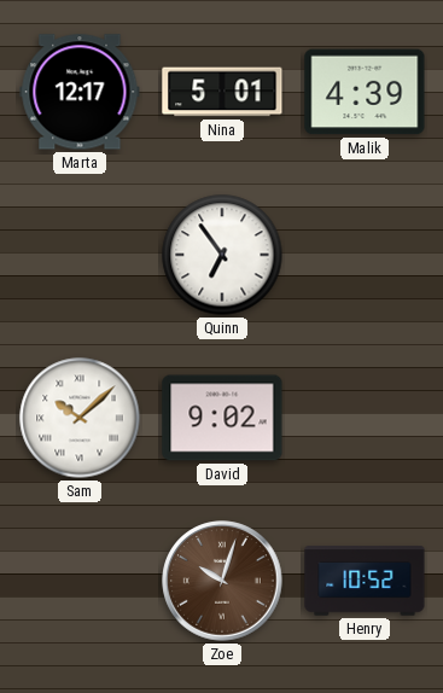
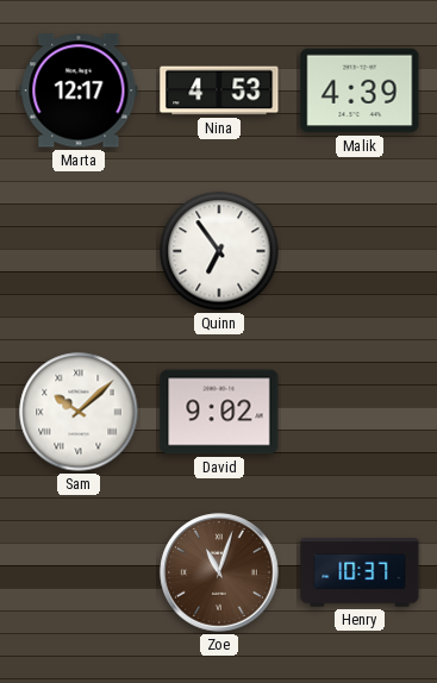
Nina: 5:01 -> 4:53
Zoe: 10:03 -> 11:03
Henry: 10:52 -> 10:37
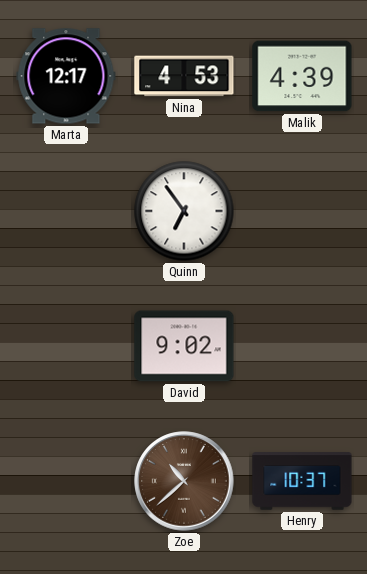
Sam: 10:08 -> none
Zoe: 11:03 -> 10:38
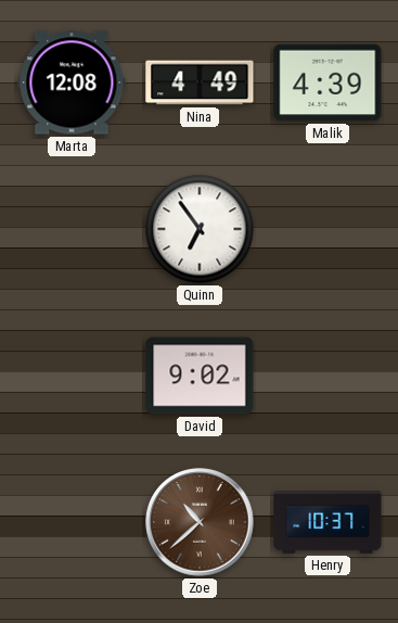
Marta: 12:17 -> 12:08
Nina: 4:53 -> 4:49
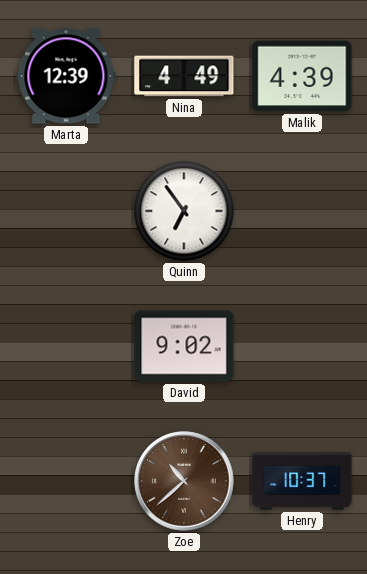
Marta: 12:08 -> 12:39
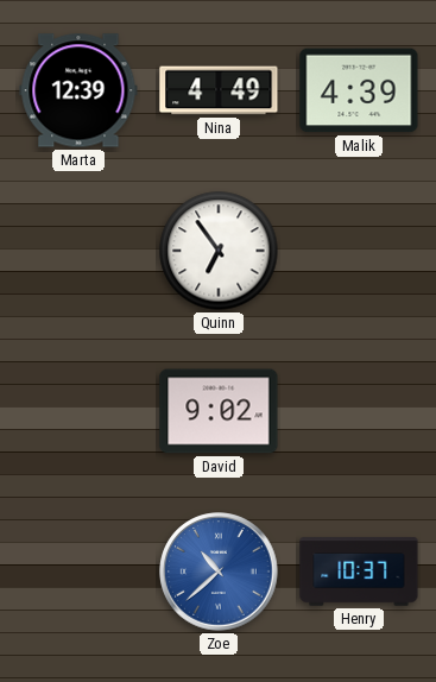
Zoe dial: brown -> blue
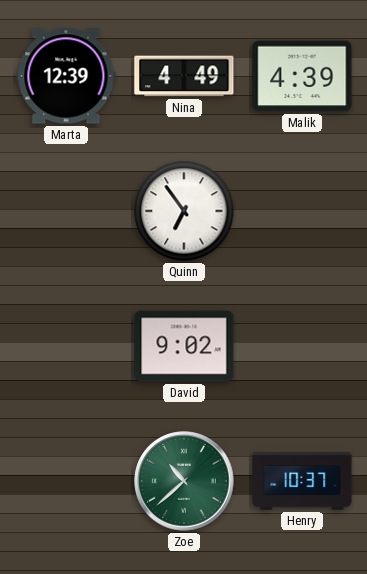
Zoe dial: blue -> green
